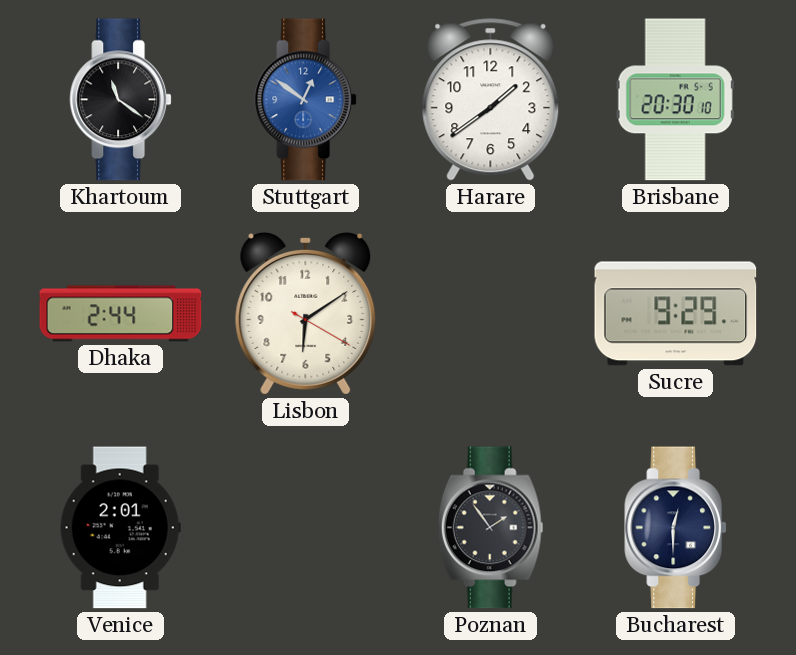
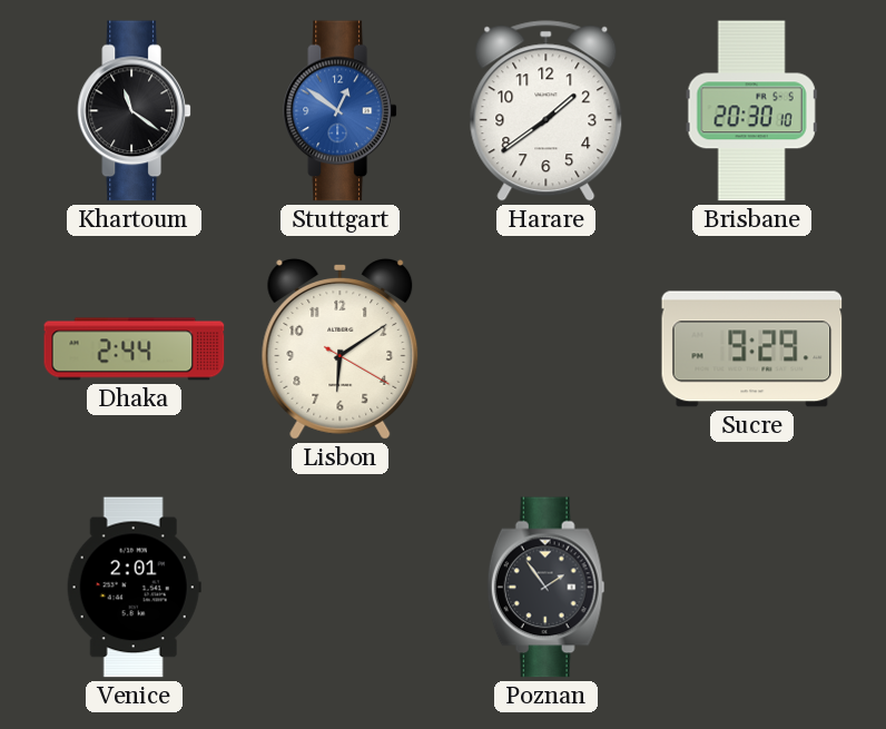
Bucharest: 12:30 -> none
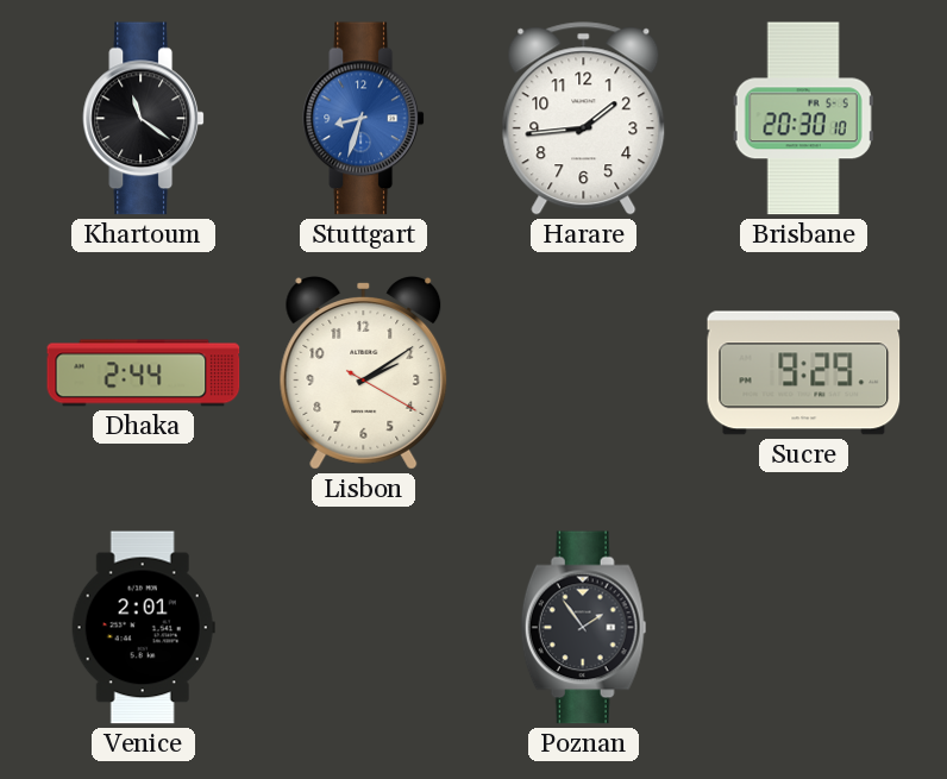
Stuttgart: 12:51 -> 8:33
Harare: 1:39 -> 1:44
Lisbon: 6:09 -> 2:09
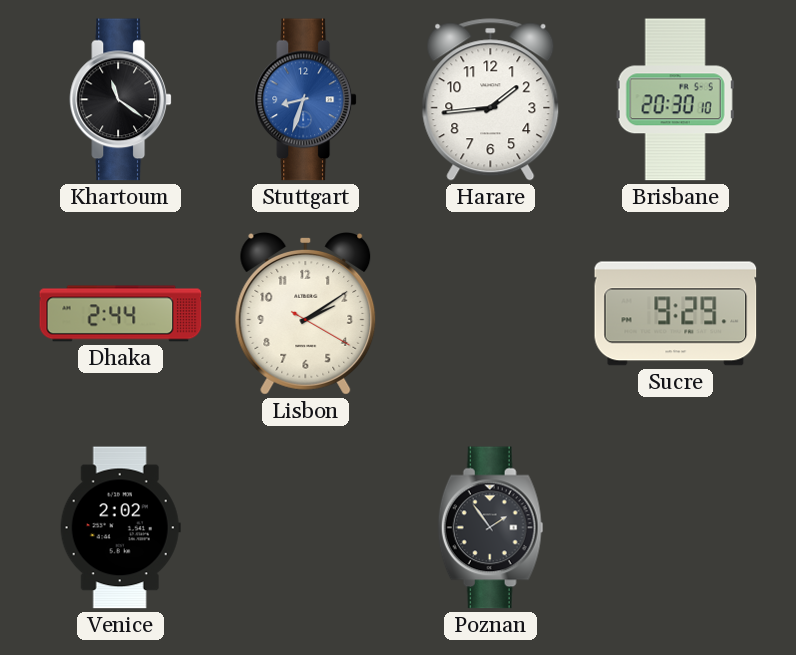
Venice: 2:01 -> 2:02
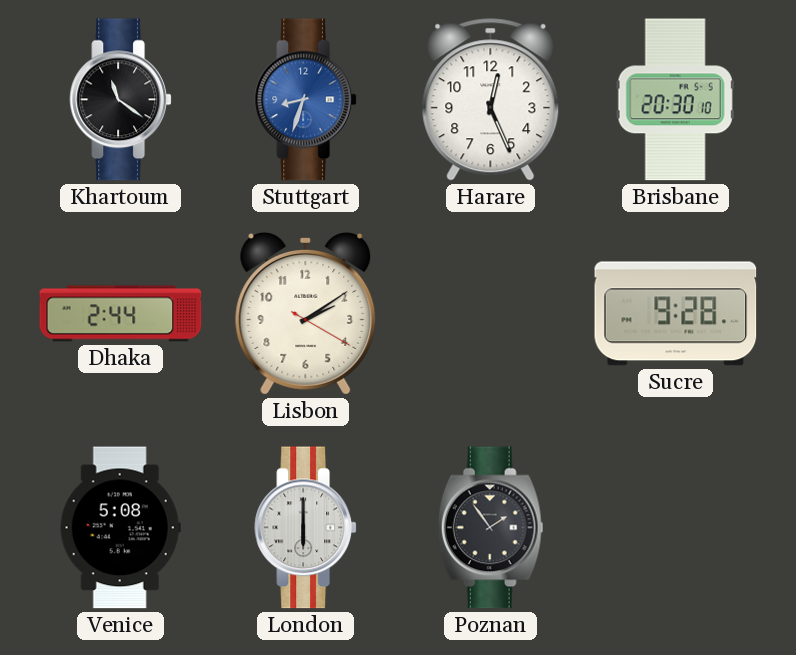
Harare: 1:44 -> 12:26
Sucre: 9:29 -> 9:28
Venice: 2:02 -> 5:08
London: none -> 6:00
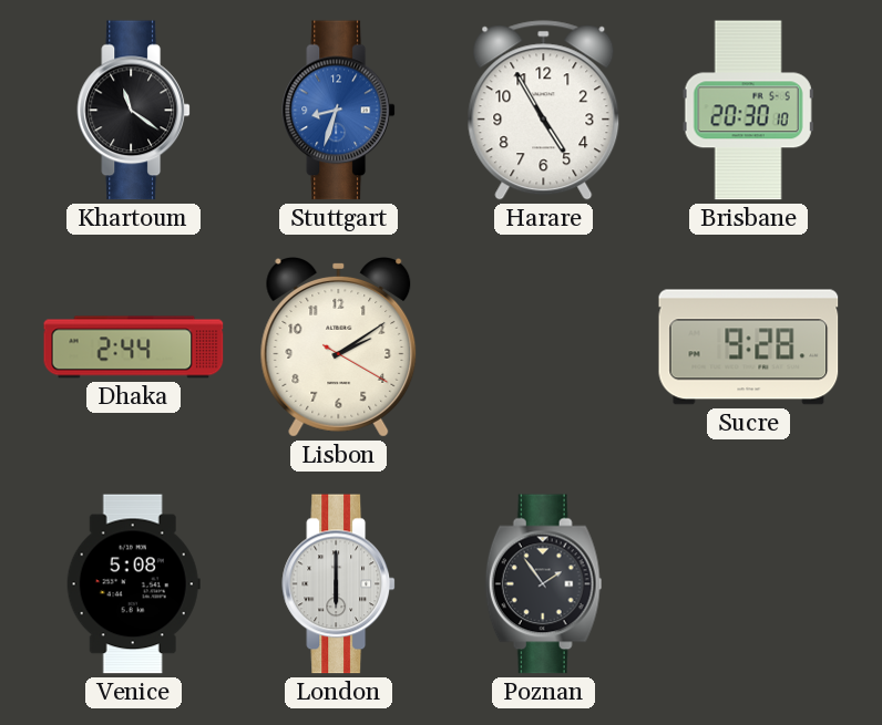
Harare: 12:26 -> 4:55
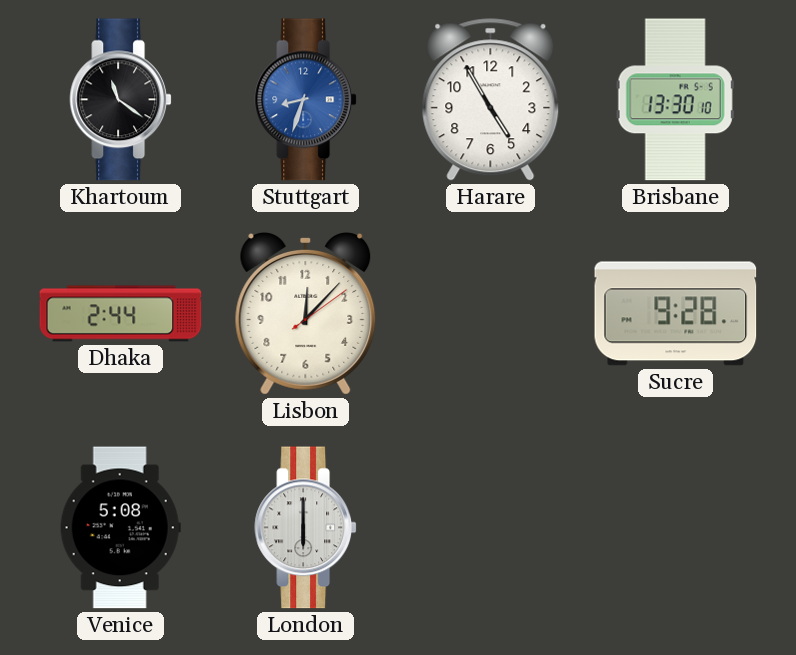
Brisbane: 20:30 -> 13:30
Lisbon: 2:09 -> 12:07
Poznan: 1:54 -> none
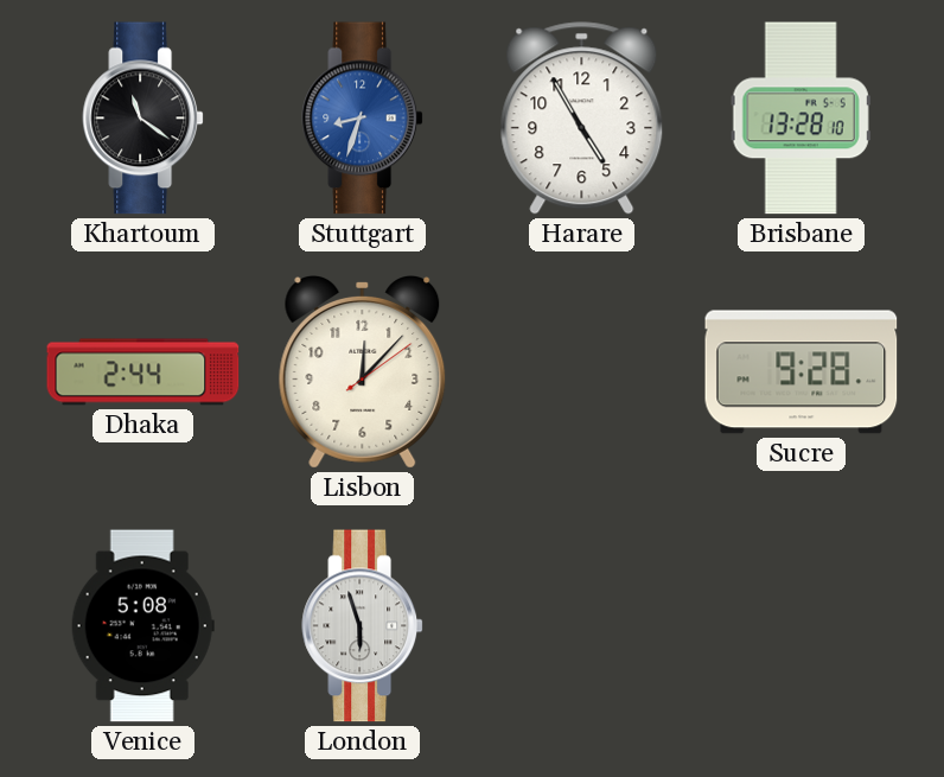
Brisbane: 13:30 -> 13:28
London: 6:00 -> 5:57
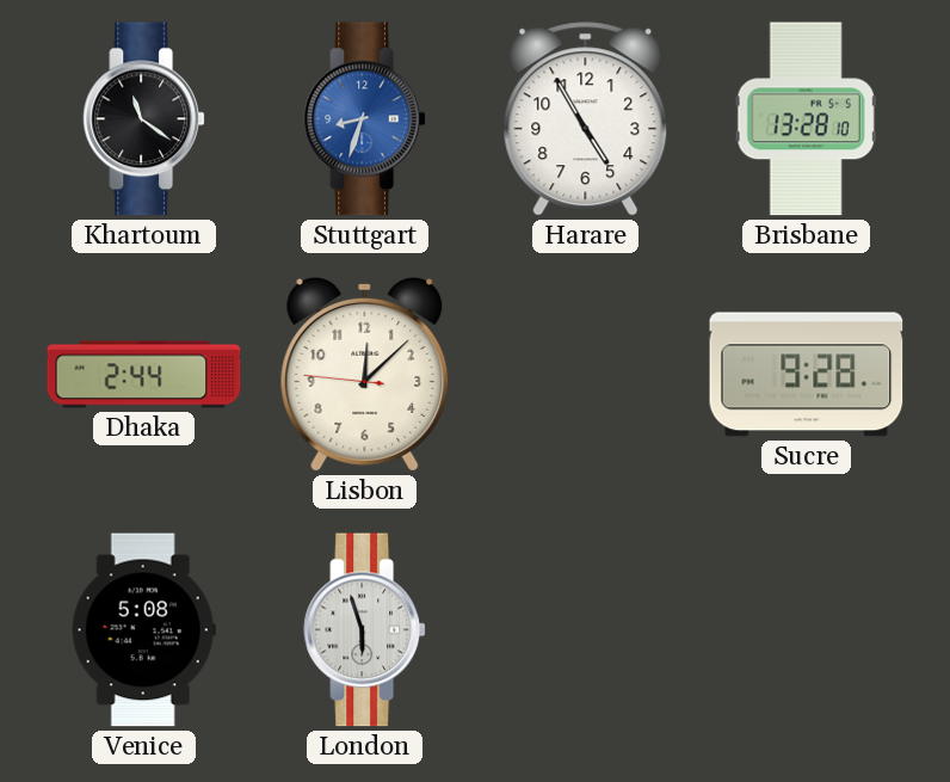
Lisbon: 12:07:09 -> 12:07:46
